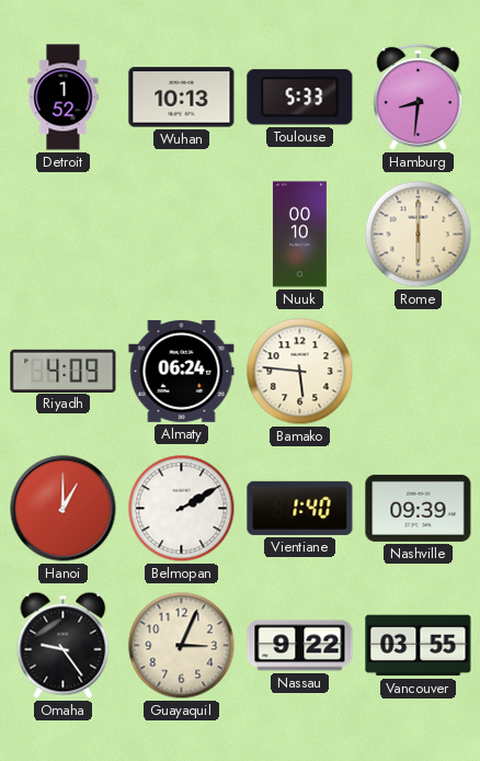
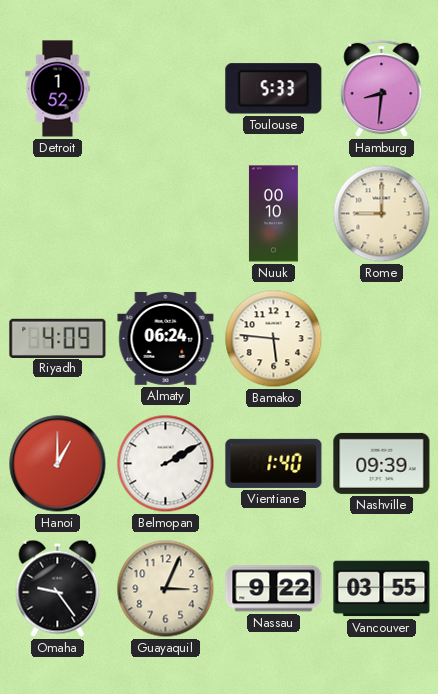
Wuhan: 10:13 -> none
Rome: 6:00 -> 9:00
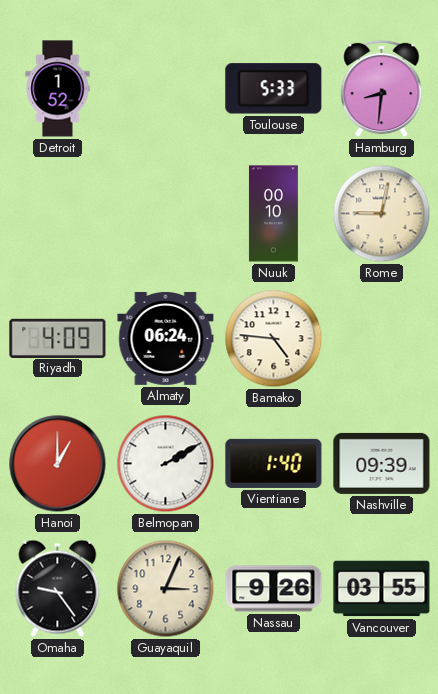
Rome: 9:00 -> 9:02
Bamako: 5:46 -> 4:46
Nassau: 9:22 -> 9:26
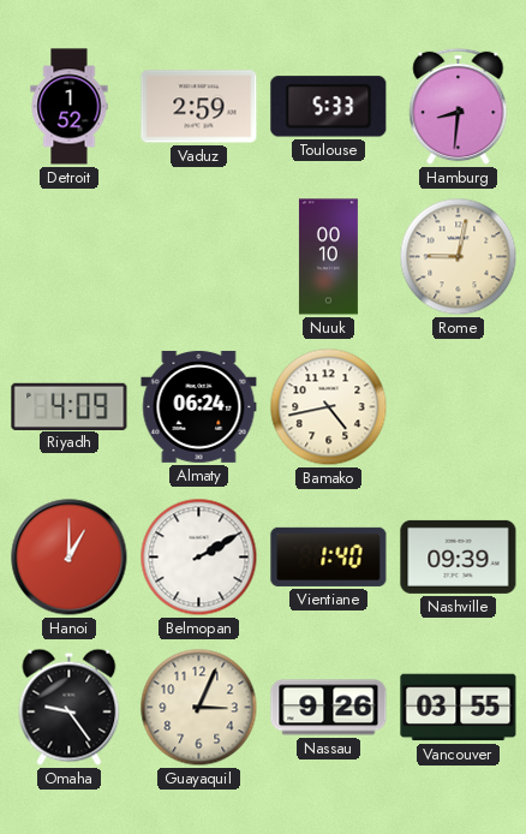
Vaduz: none -> 2:59
Bamako: 4:46 -> 4:43
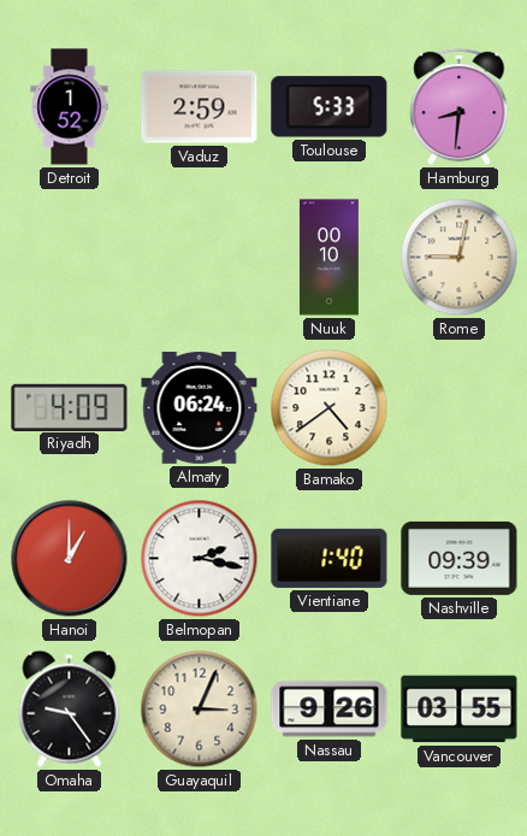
Bamako: 4:43 -> 4:39
Belmopan: 2:10 -> 2:17
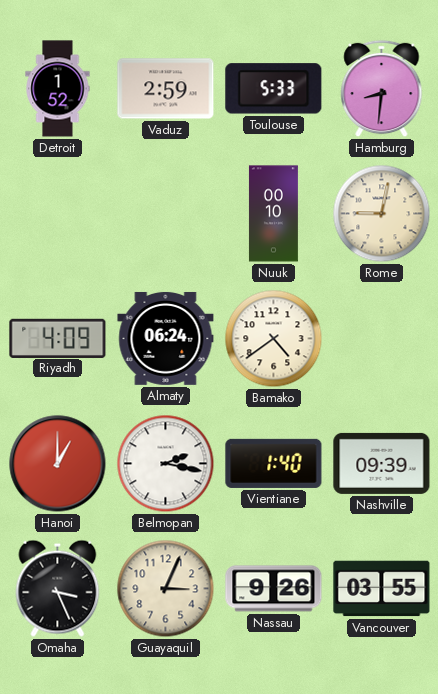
Omaha: 9:24 -> 3:26
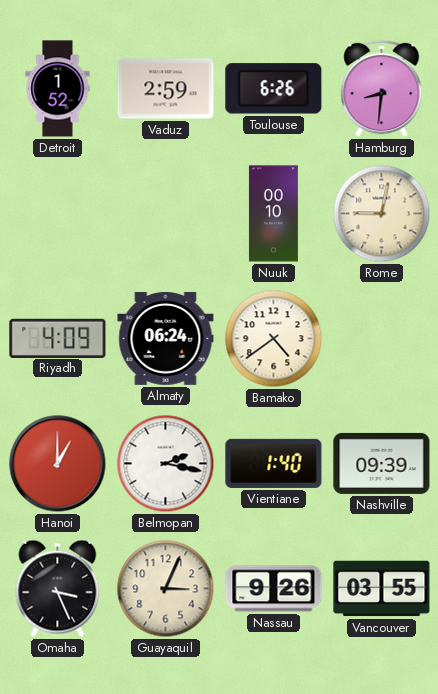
Toulouse: 5:33 -> 6:26
